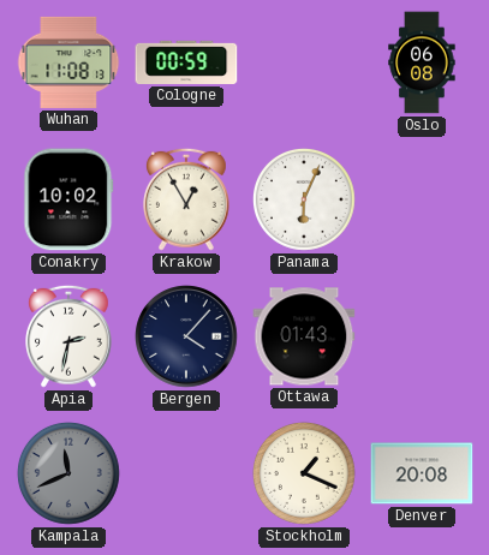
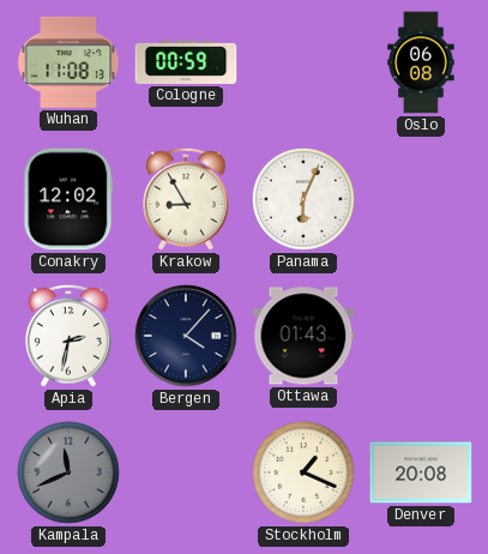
Conakry: 10:02 -> 12:02
Krakow: 12:55 -> 8:55
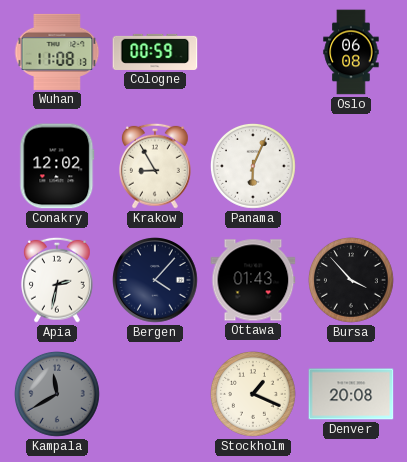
Bursa: none -> 3:53
Kampala: 11:41 -> 11:40
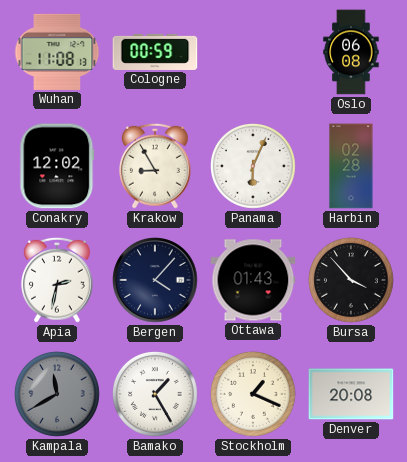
Harbin: none -> 02:28
Bamako: none -> 1:25
